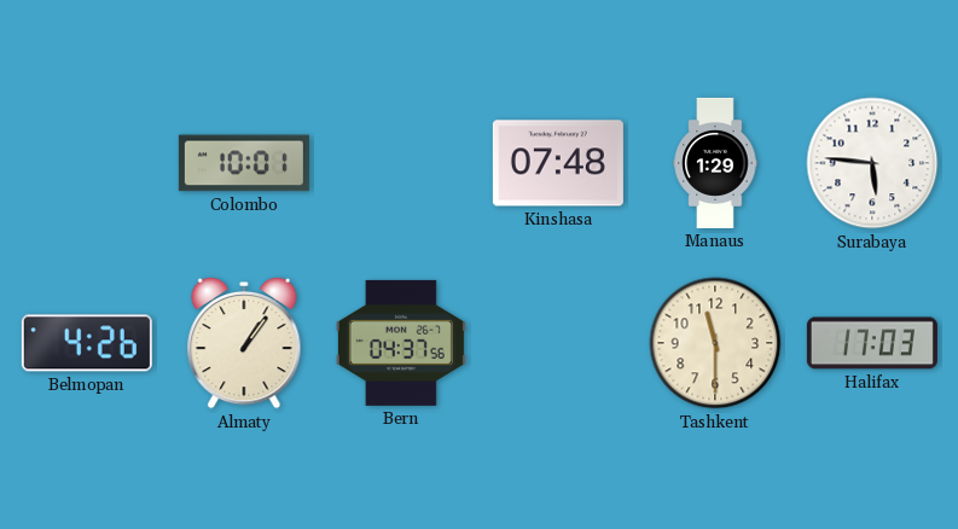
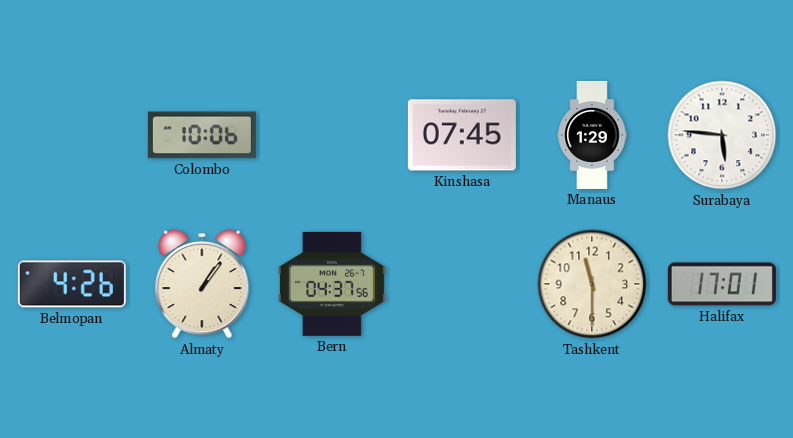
Colombo: 10:01 -> 10:06
Kinshasa: 07:48 -> 07:45
Halifax: 17:03 -> 17:01
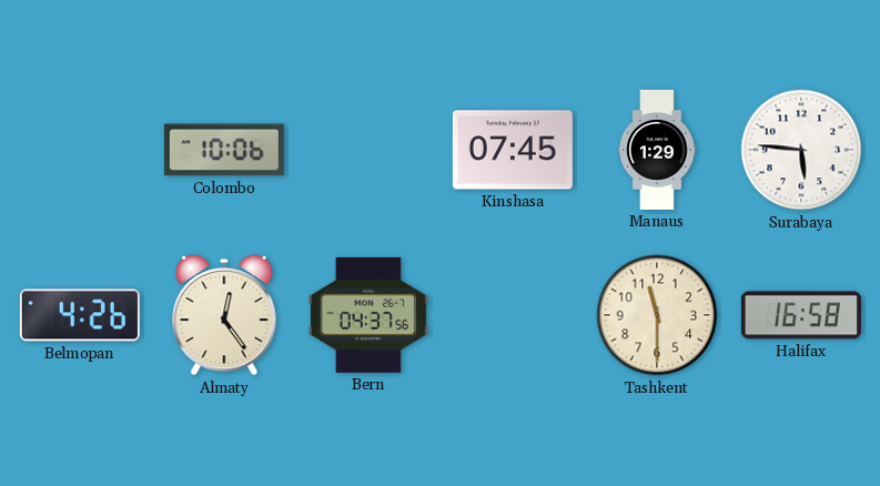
Almaty: 1:06 -> 12:24
Halifax: 17:01 -> 16:58
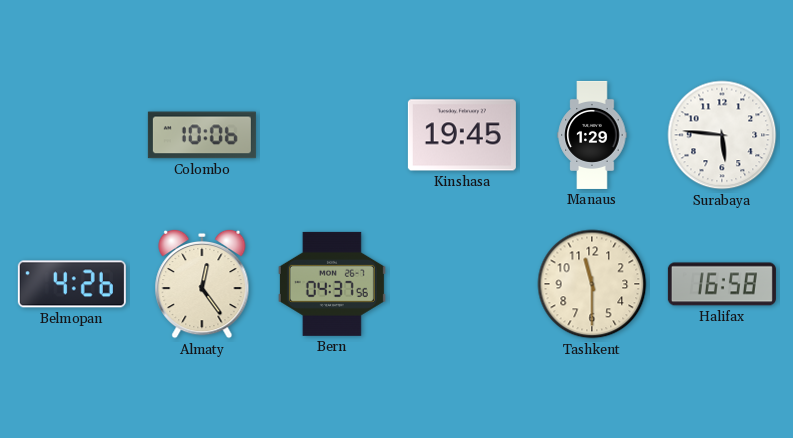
Kinshasa: 07:45 -> 19:45
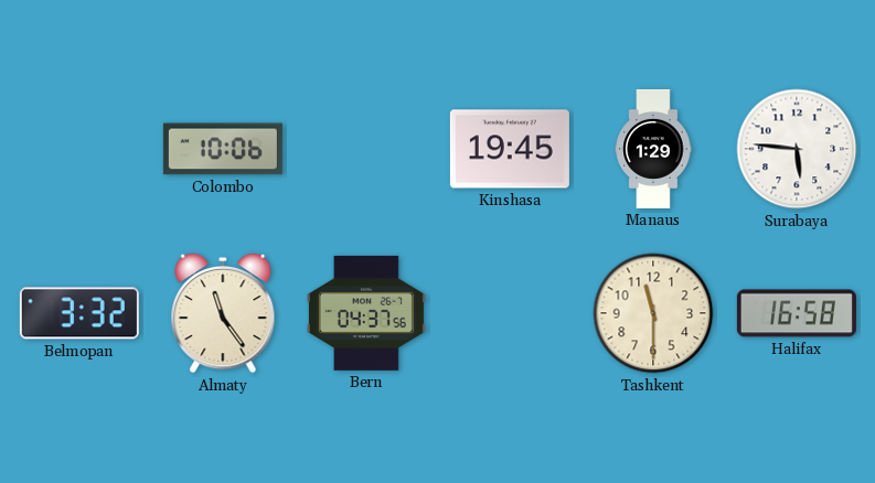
Belmopan: 4:26 -> 3:32
Almaty: 12:24 -> 11:24
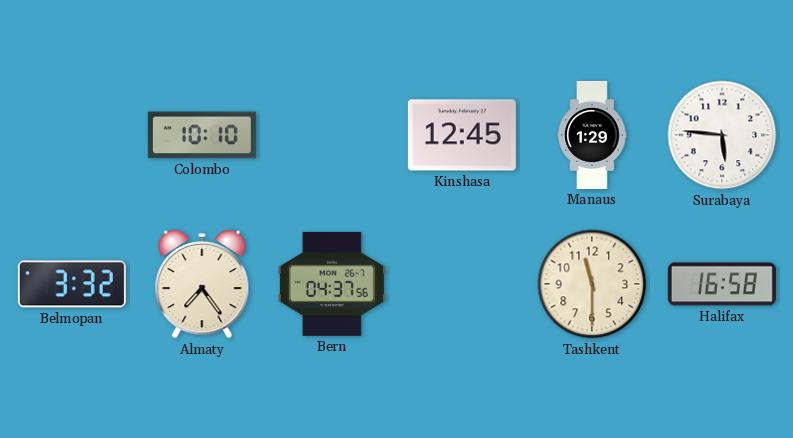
Colombo: 10:06 -> 10:10
Kinshasa: 19:45 -> 12:45
Almaty: 11:24 -> 7:24
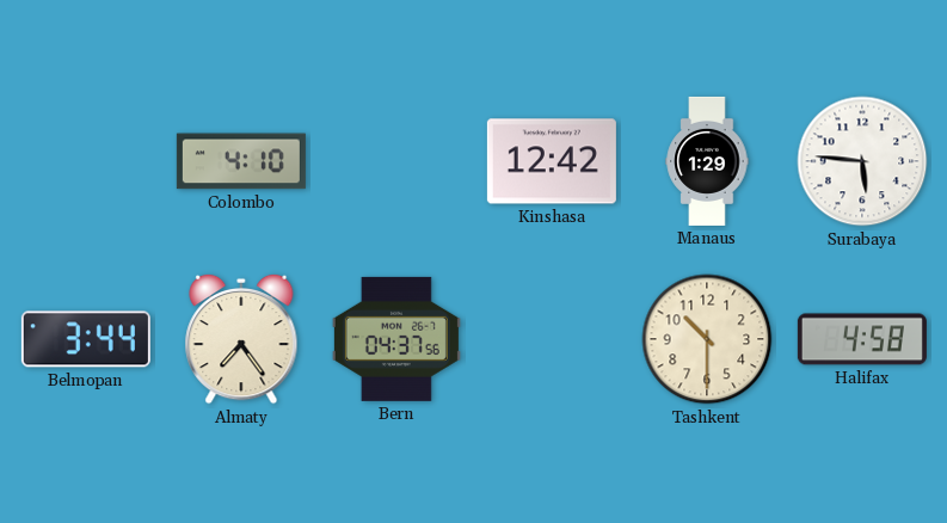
Colombo: 10:10 -> 4:10
Kinshasa: 12:45 -> 12:42
Belmopan: 3:32 -> 3:44
Tashkent: 11:30 -> 10:30
Halifax: 16:58 -> 4:58
